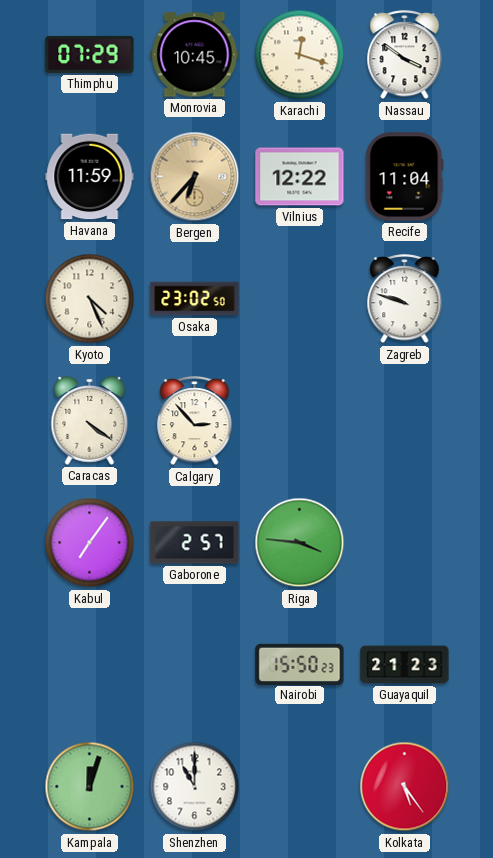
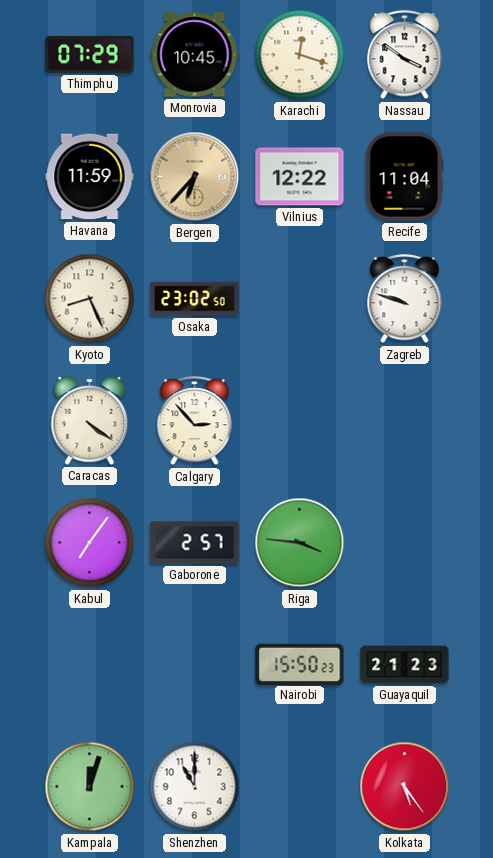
Kyoto: 4:26 -> 8:26
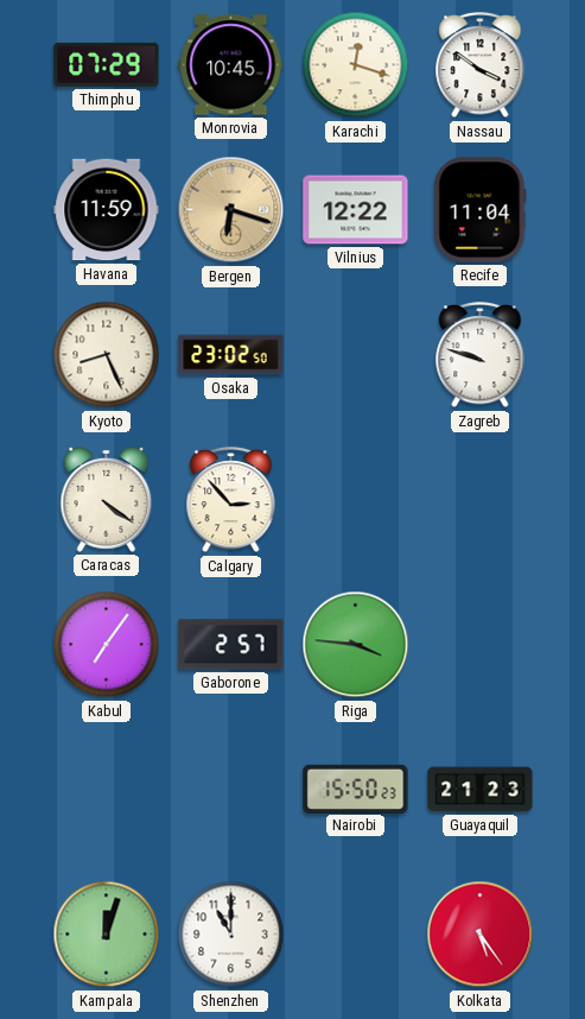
Bergen: 6:37 -> 6:18
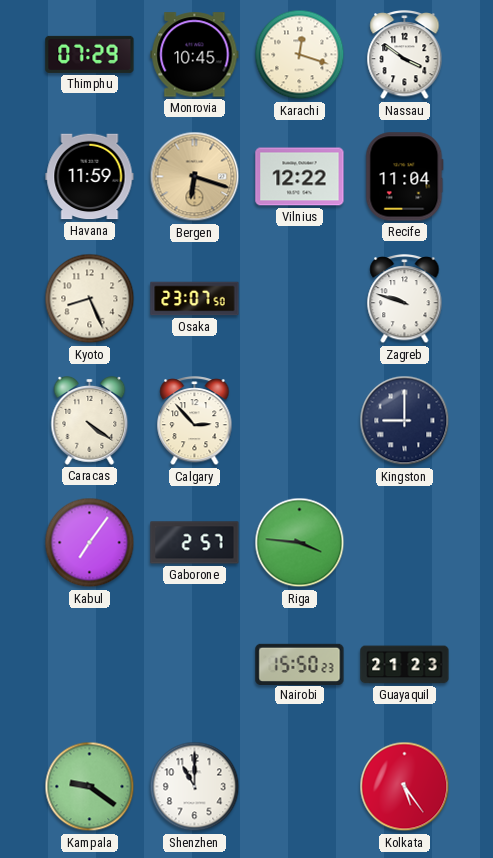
Osaka: 23:02 -> 23:07
Kingston: none -> 9:00
Kampala: 12:03 -> 9:21
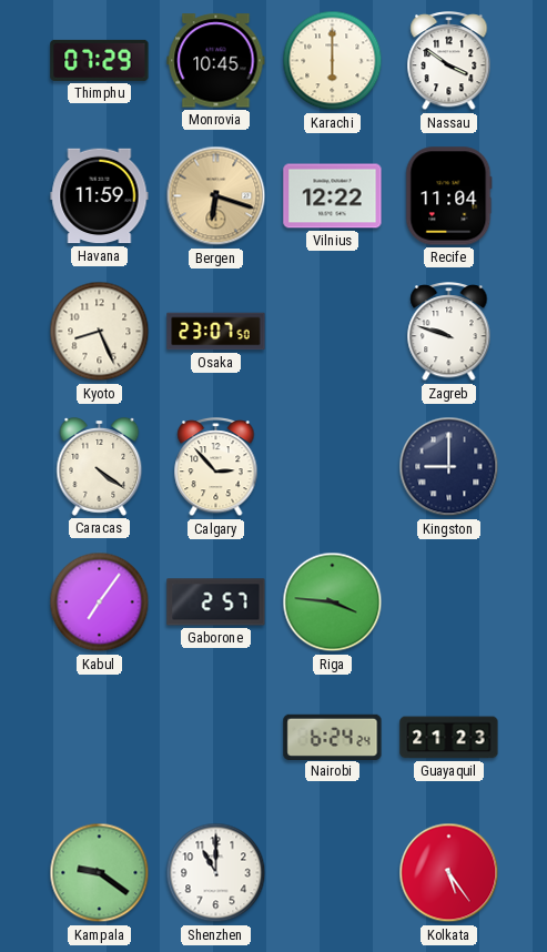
Karachi: 12:18 -> 6:00
Nairobi: 15:50 -> 6:24
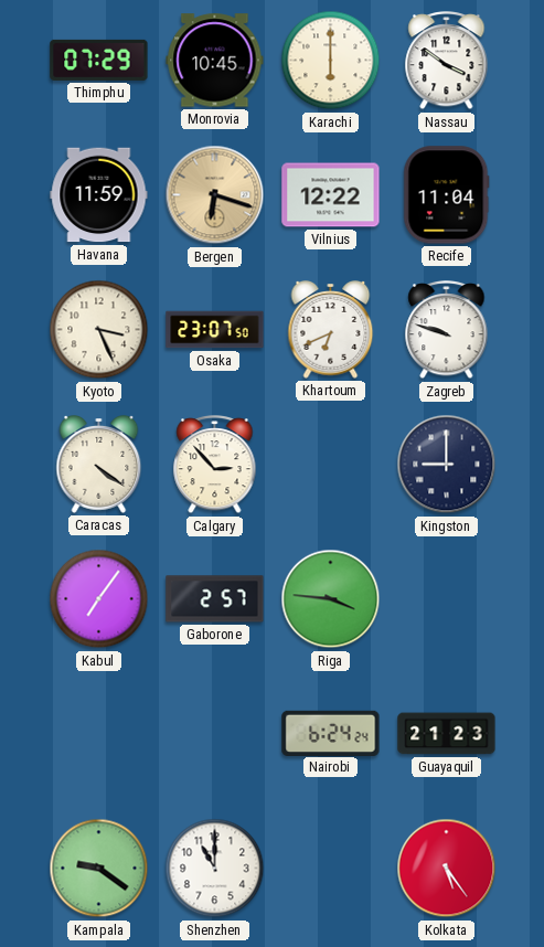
Kyoto: 8:26 -> 3:26
Khartoum: none -> 6:41
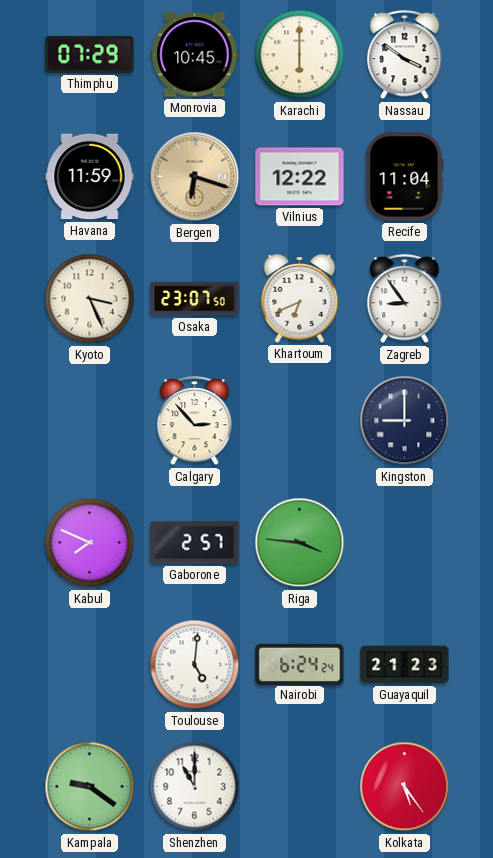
Zagreb: 9:48 -> 8:54
Caracas: 4:21 -> none
Kabul: 7:06 -> 7:49
Toulouse: none -> 5:01
